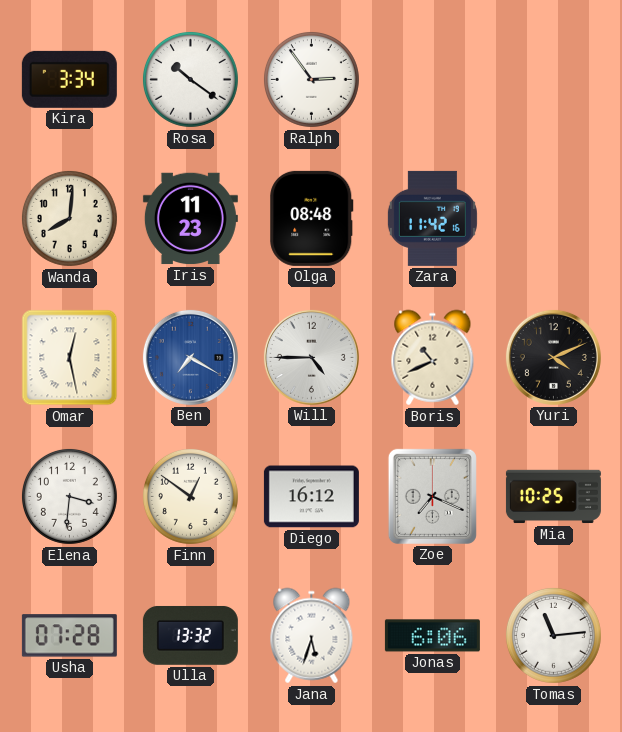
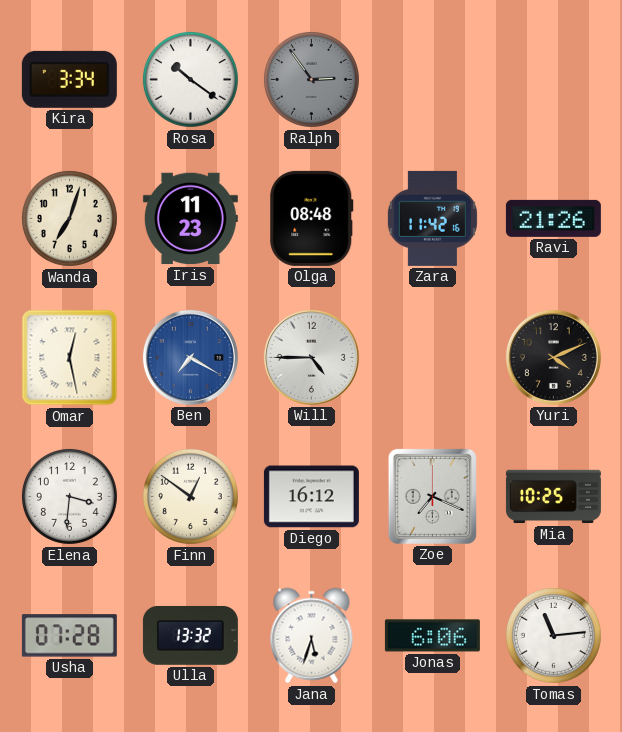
Ralph dial: white -> grey
Wanda: 8:01 -> 7:03
Ravi: none -> 21:26
Boris: 10:41 -> none
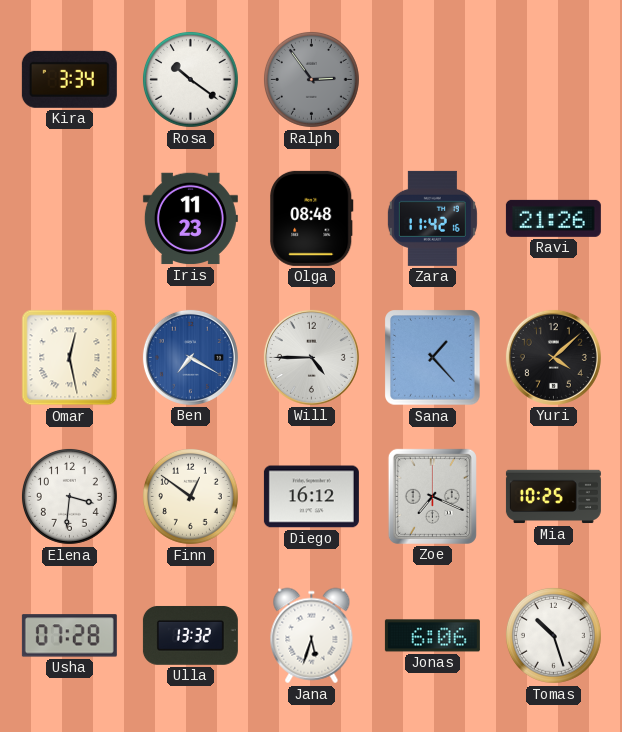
Wanda: 7:03 -> none
Sana: none -> 1:23
Yuri: 4:11 -> 4:08
Tomas: 11:14 -> 10:27
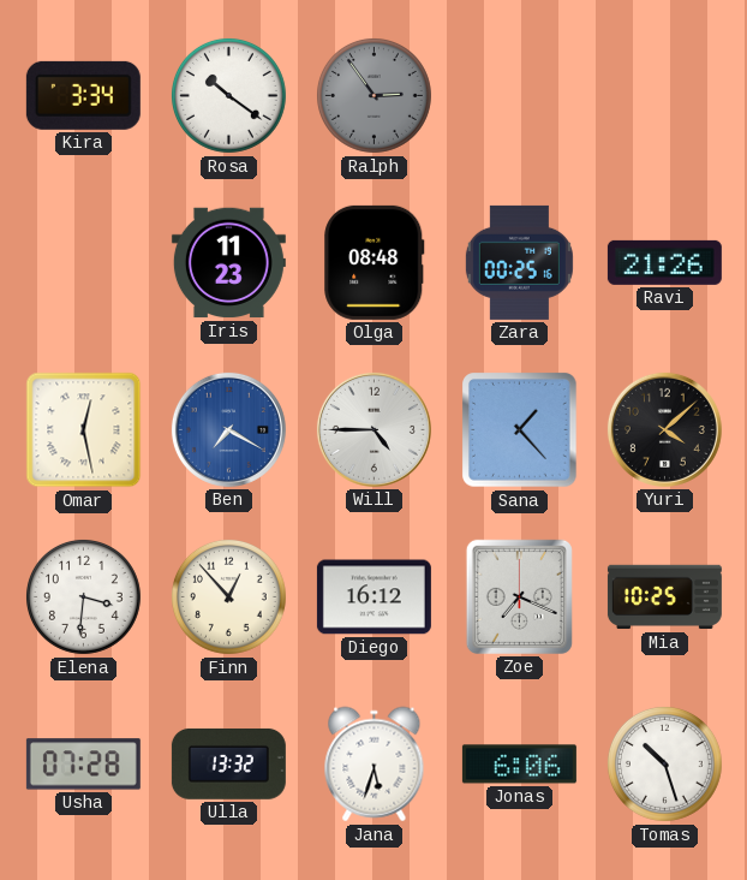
Zara: 11:42 -> 00:25
Finn: 12:51 -> 12:53
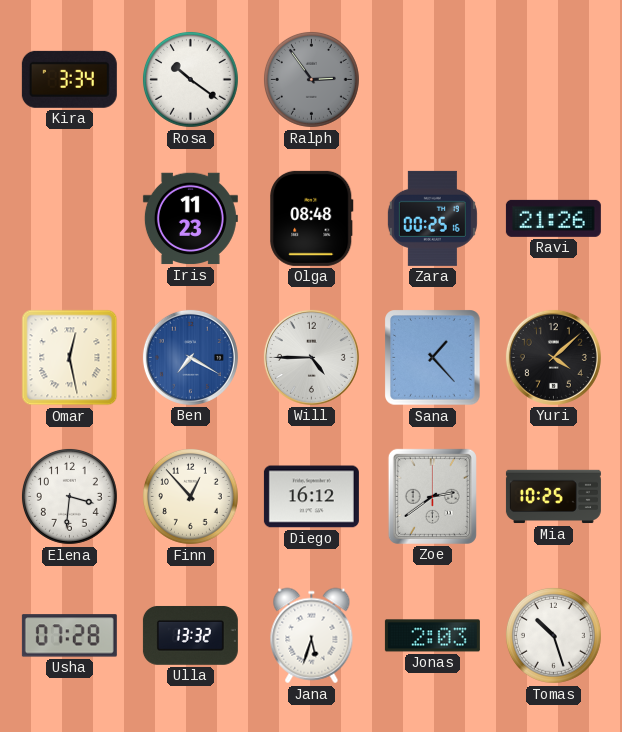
Zoe: 7:19 -> 2:39
Jonas: 6:06 -> 2:03
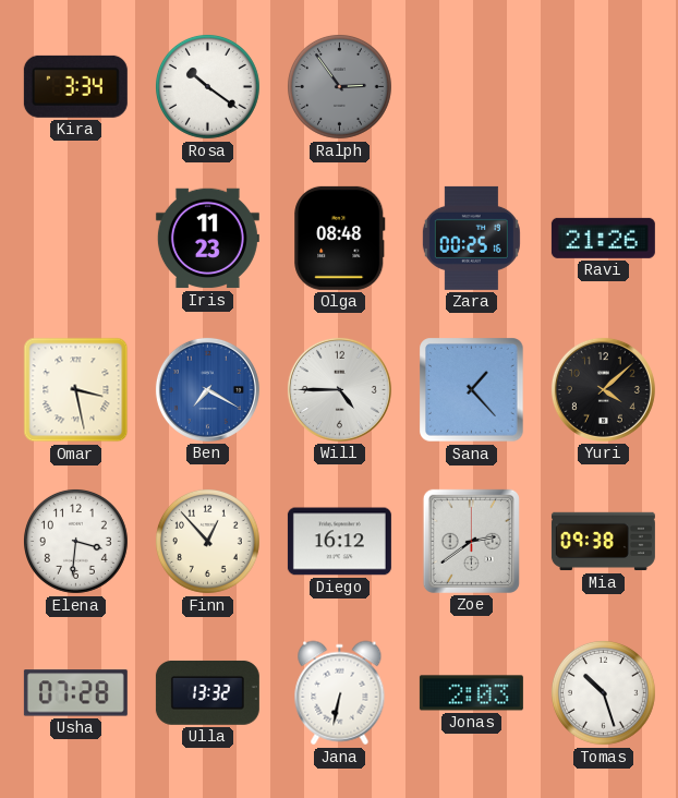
Omar: 12:28 -> 3:28
Mia: 10:25 -> 09:38
Jana: 5:33 -> 6:32
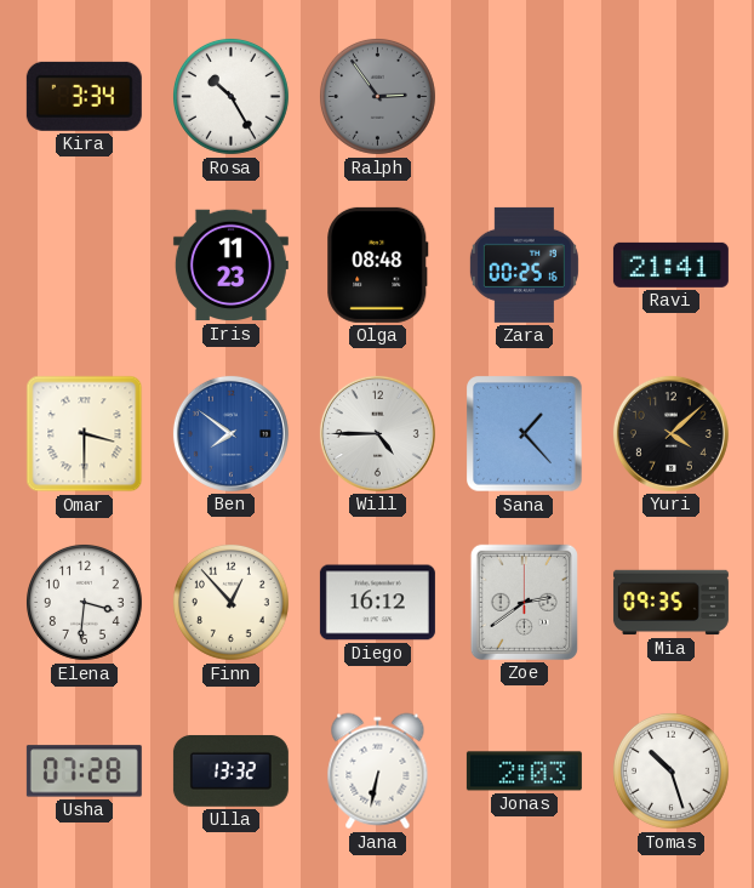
Rosa: 10:21 -> 10:25
Ravi: 21:26 -> 21:41
Omar: 3:28 -> 3:30
Ben: 7:20 -> 7:51
Mia: 09:38 -> 09:35
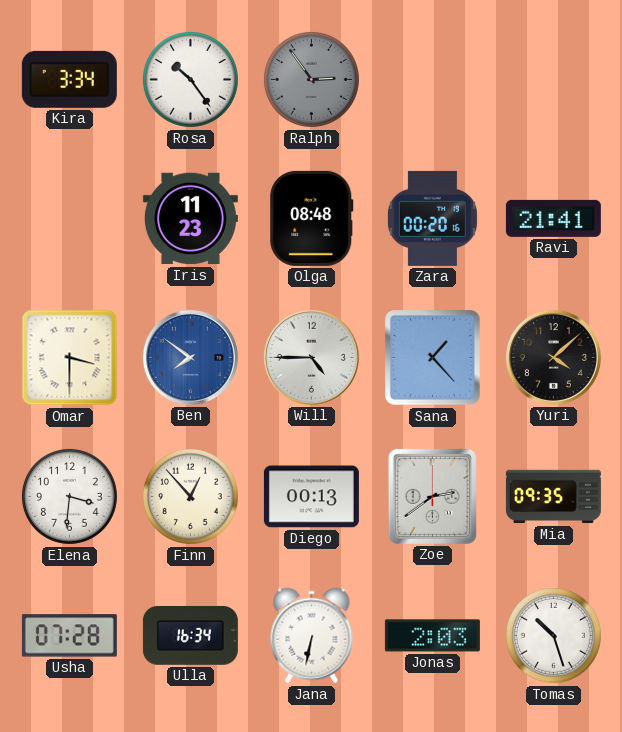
Rosa: 10:25 -> 10:24
Zara: 00:25 -> 00:20
Diego: 16:12 -> 00:13
Ulla: 13:32 -> 16:34
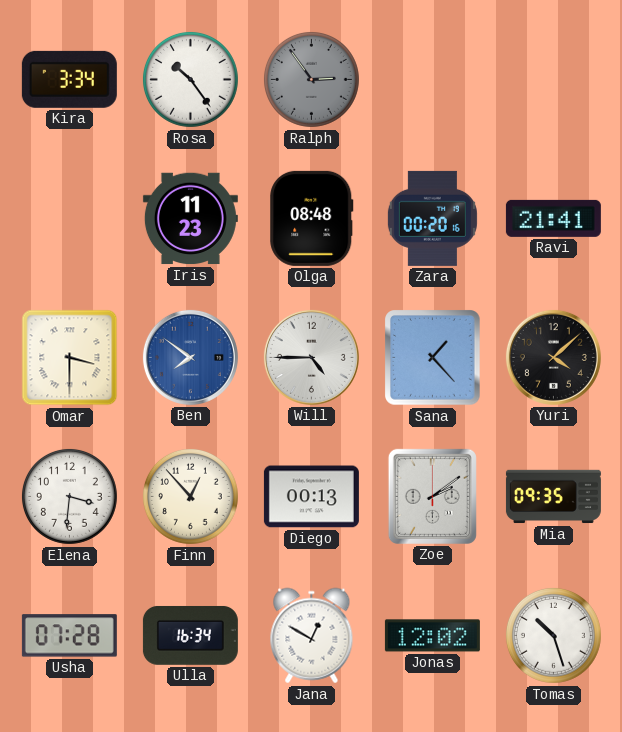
Zoe: 2:39 -> 2:09
Jana: 6:32 -> 12:50
Jonas: 2:03 -> 12:02
